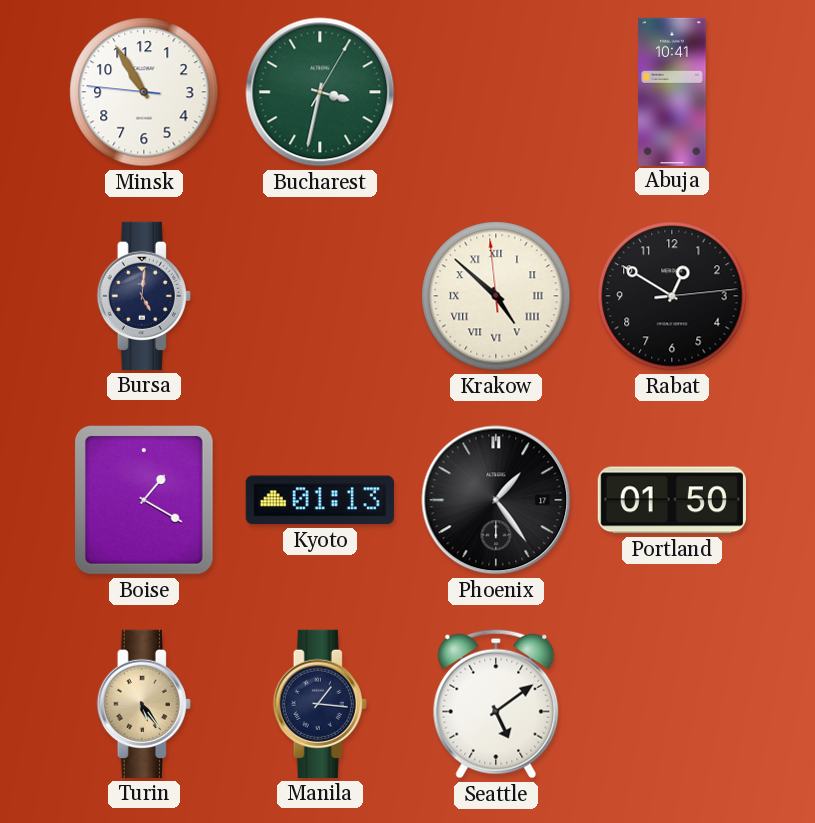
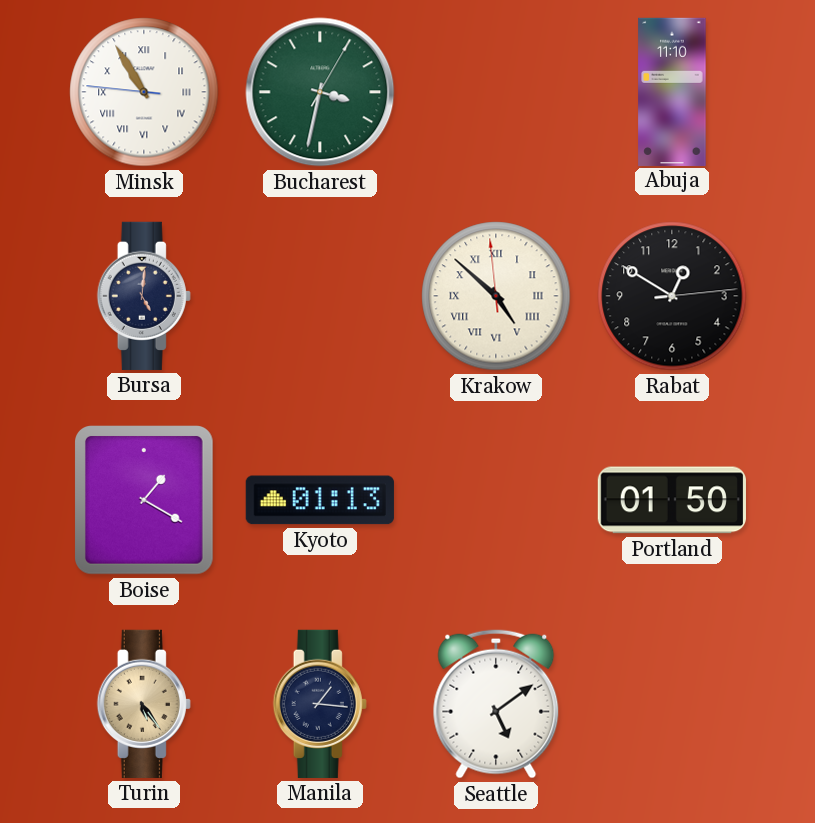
Minsk numerals: Arabic -> Roman
Abuja: 10:41 -> 11:10
Phoenix: 1:24 -> none
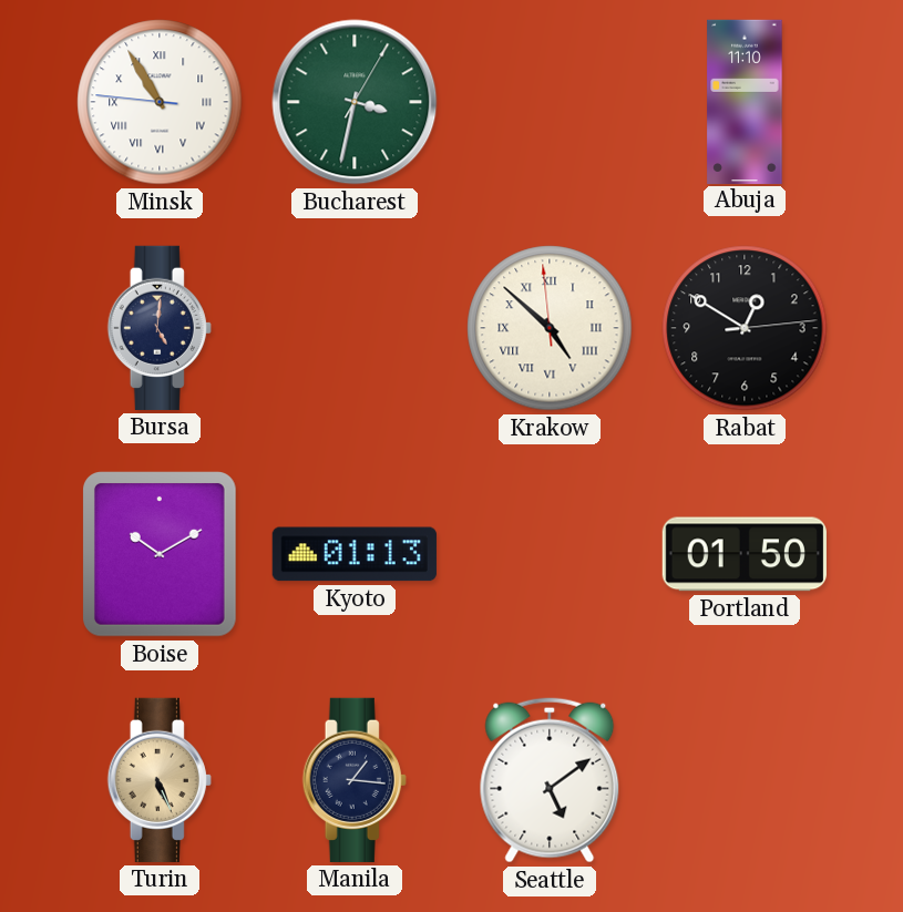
Boise: 1:20 -> 10:10
Turin: 5:24 -> 5:26
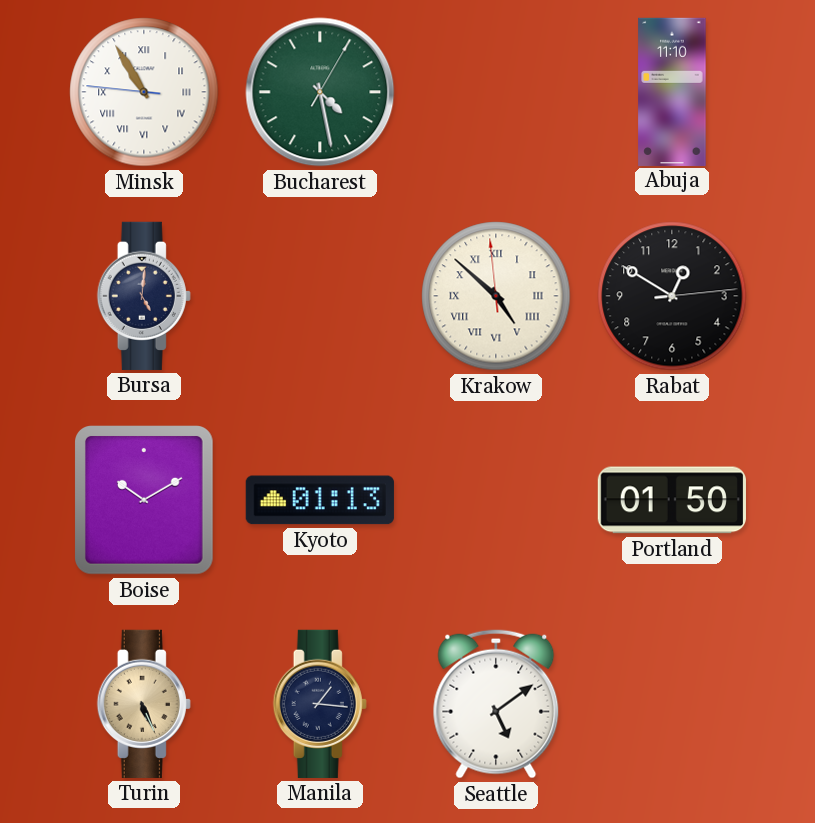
Bucharest: 3:32 -> 4:28
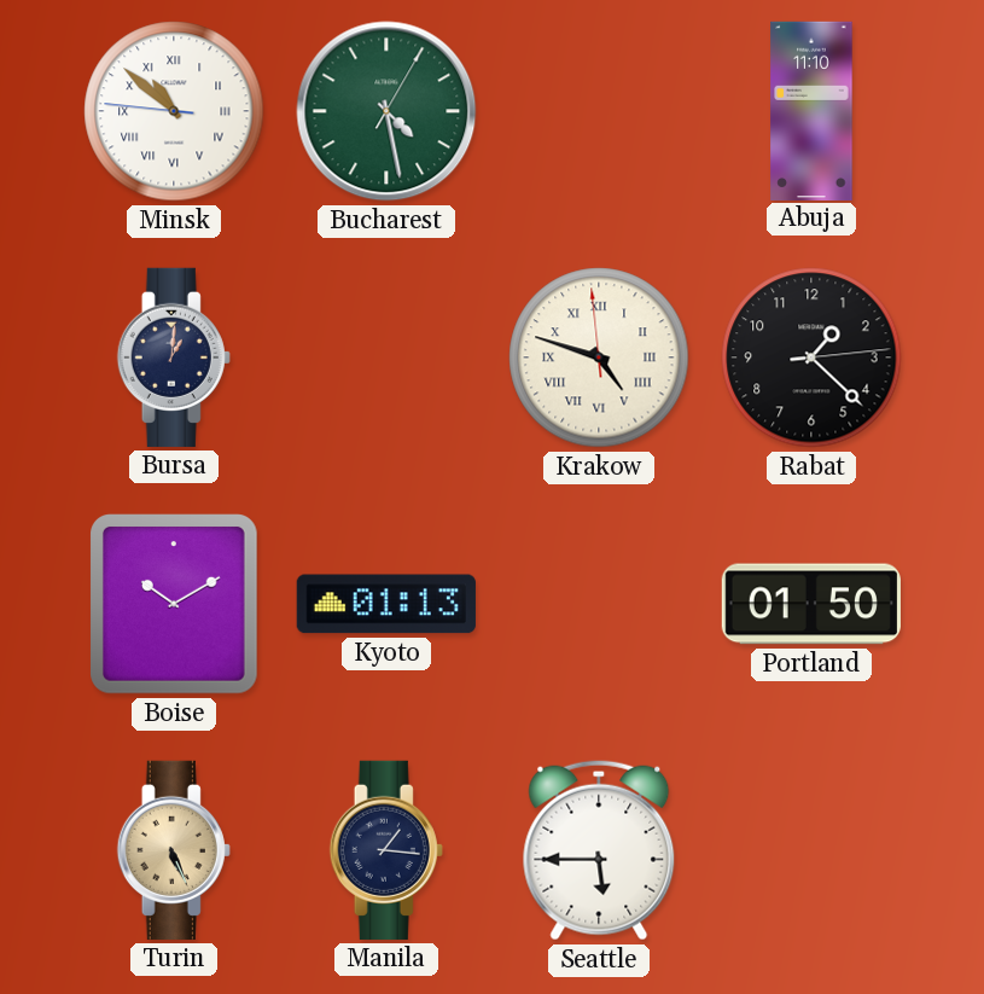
Minsk: 10:54 -> 10:51
Bursa: 5:01 -> 1:01
Krakow: 4:51 -> 4:47
Rabat: 12:50 -> 1:22
Seattle: 5:09 -> 5:45
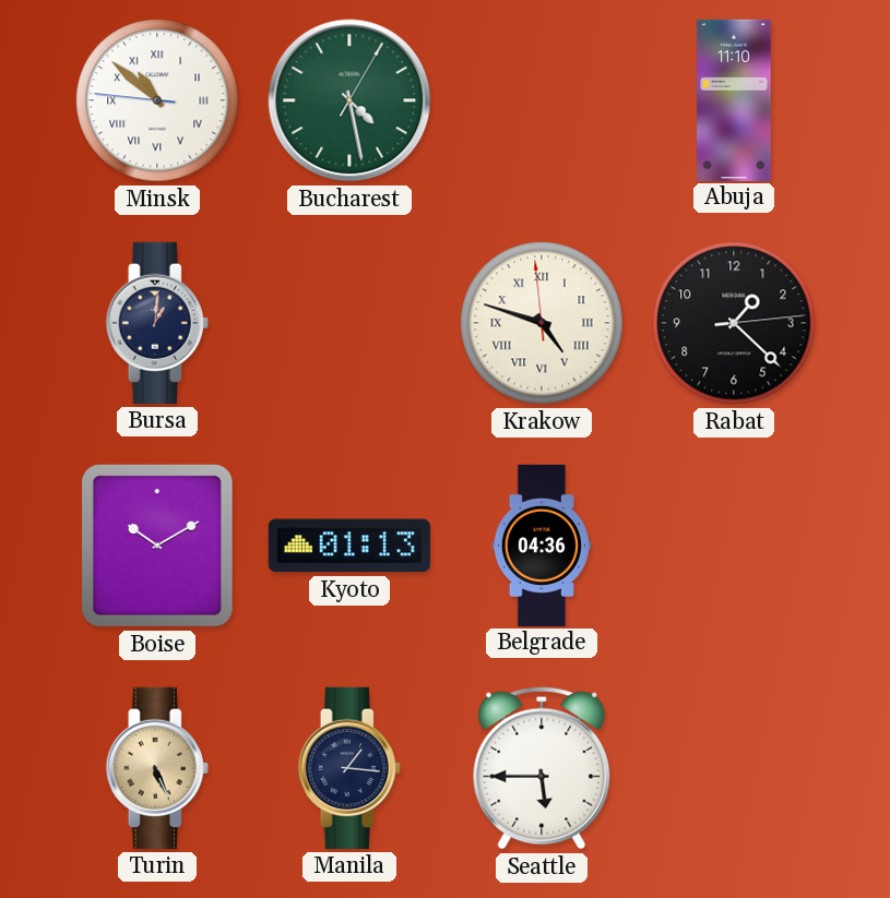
Belgrade: none -> 04:36
Portland: 01:50 -> none
